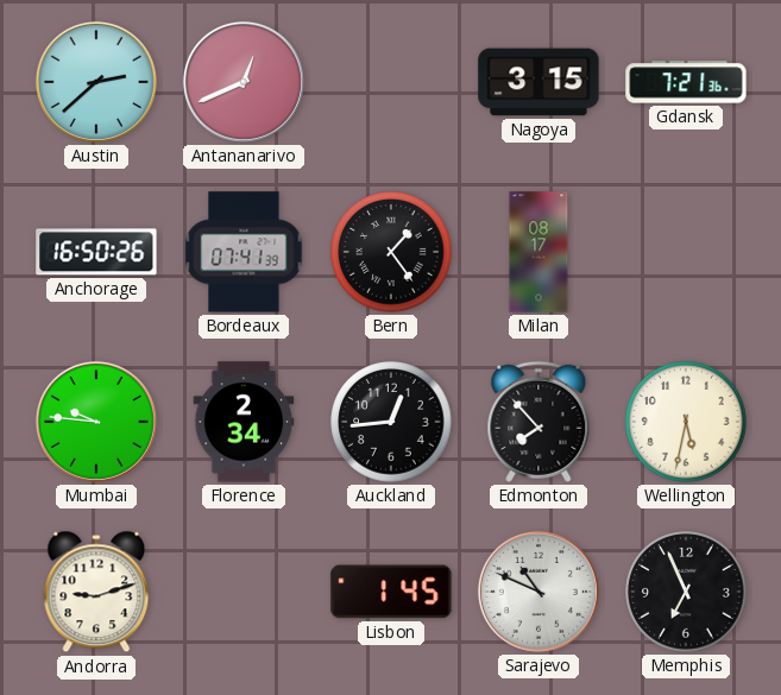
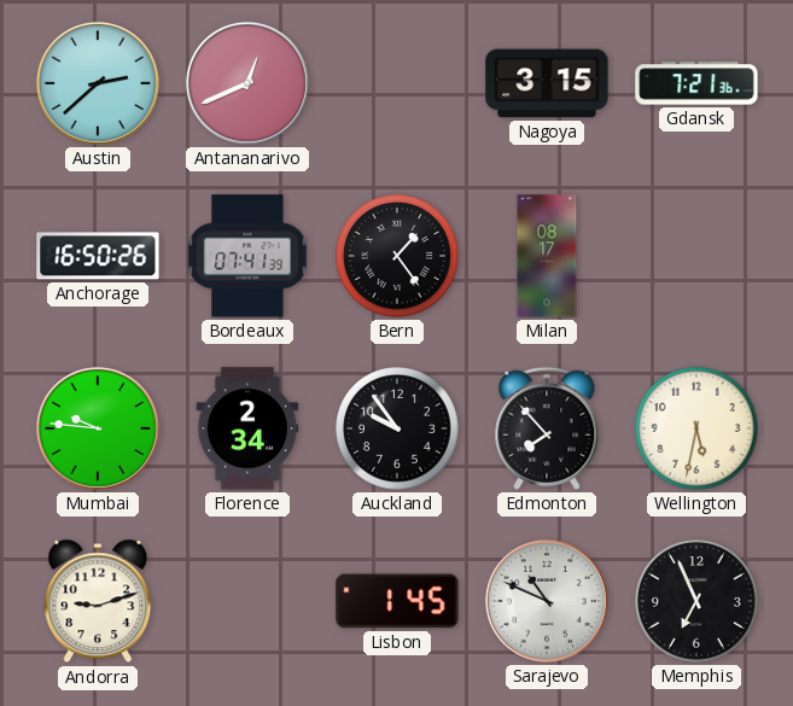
Auckland: 12:44 -> 9:54
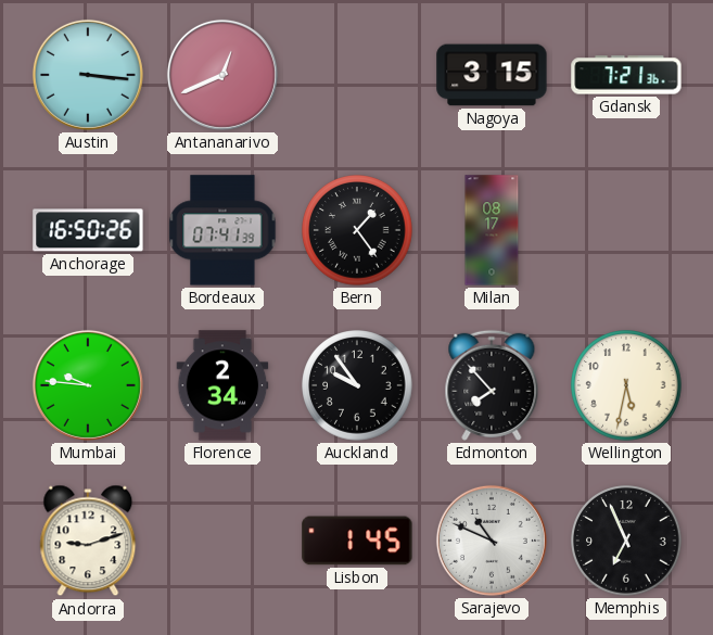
Austin: 2:38 -> 3:16
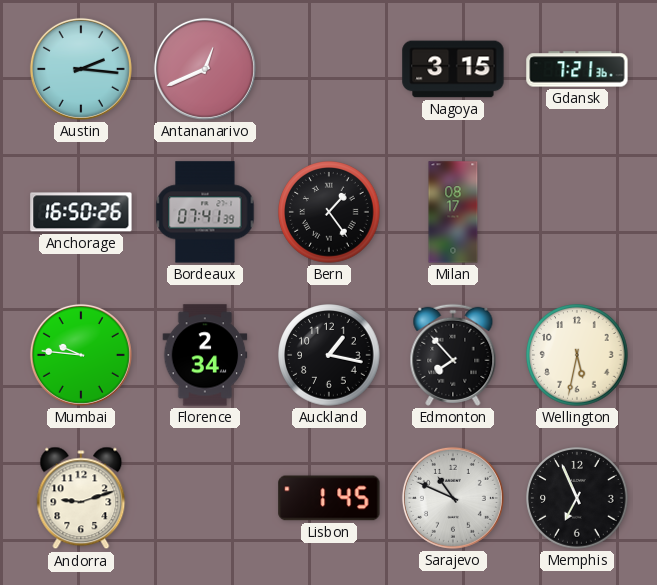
Austin: 3:16 -> 2:16
Auckland: 9:54 -> 1:17
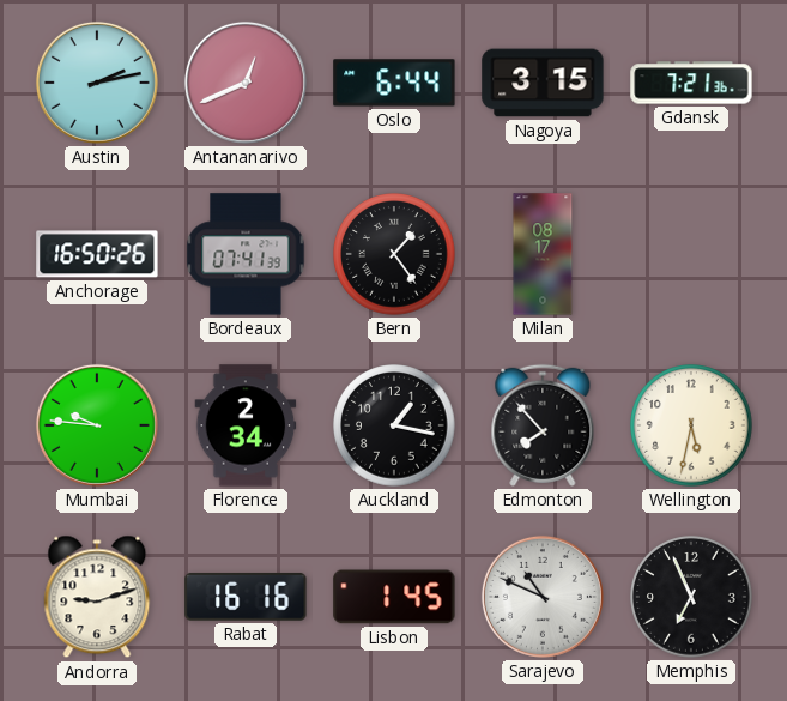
Austin: 2:16 -> 2:13
Oslo: none -> 6:44
Rabat: none -> 16:16
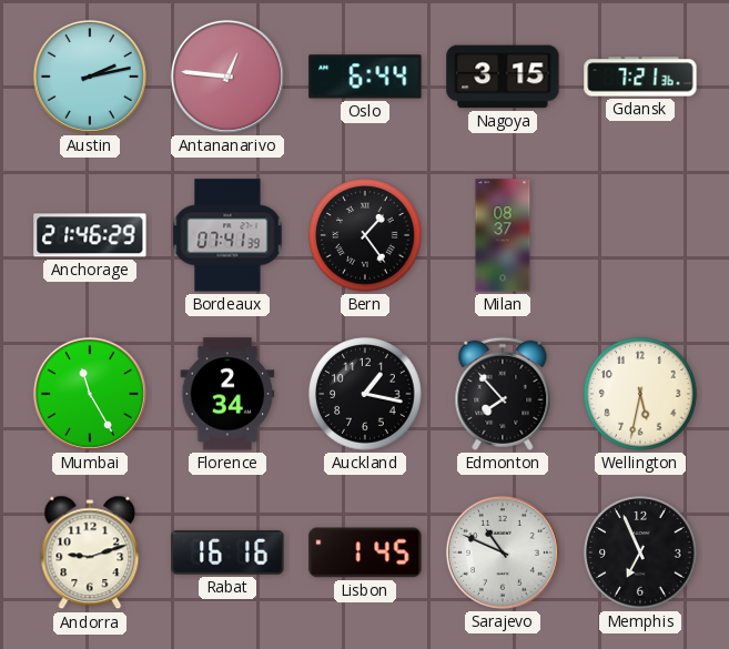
Antananarivo: 12:41 -> 12:46
Anchorage: 16:50 -> 21:46
Milan: 08:17 -> 08:37
Mumbai: 9:46 -> 11:25
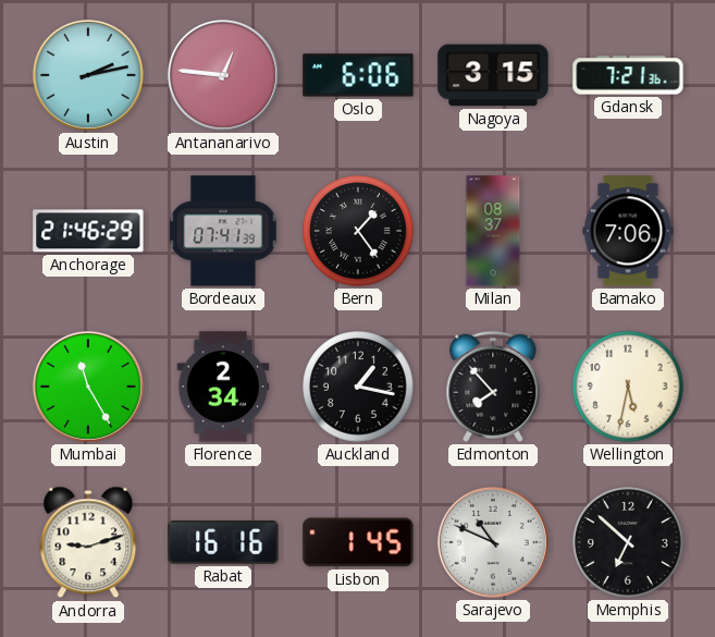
Oslo: 6:44 -> 6:06
Bamako: none -> 7:06
Memphis: 6:56 -> 6:52
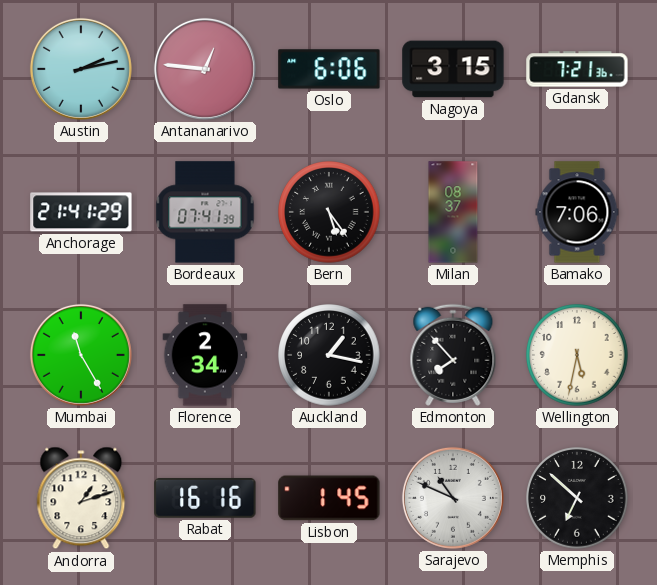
Anchorage: 21:46 -> 21:41
Bern: 1:24 -> 5:24
Andorra: 9:12 -> 1:12
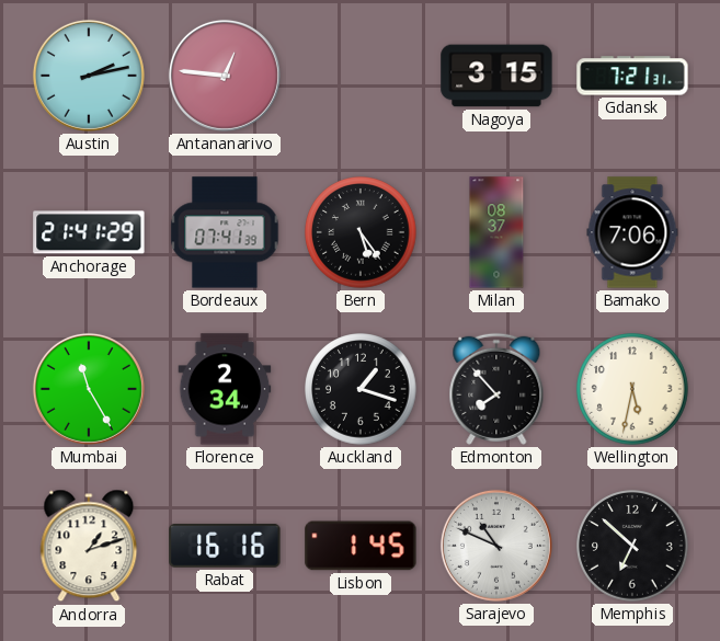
Oslo: 6:06 -> none
Gdansk: 7:21:36 -> 7:21:31
Auckland: 1:17 -> 1:18
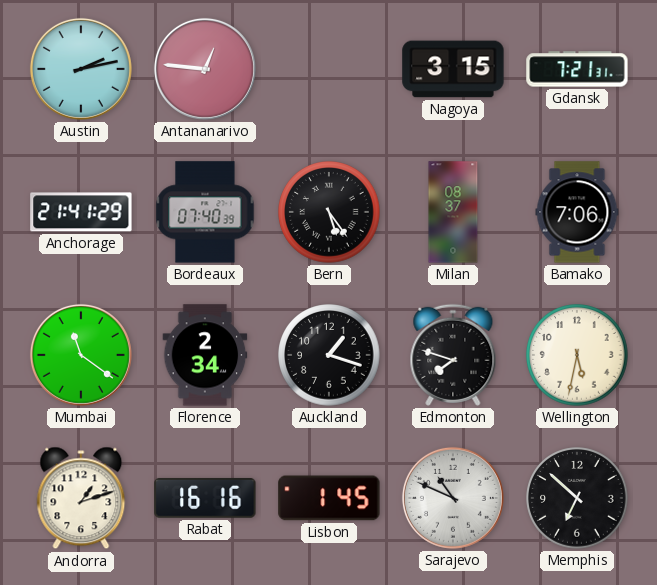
Bordeaux: 07:41 -> 07:40
Mumbai: 11:25 -> 11:21
Edmonton: 7:53 -> 7:48
